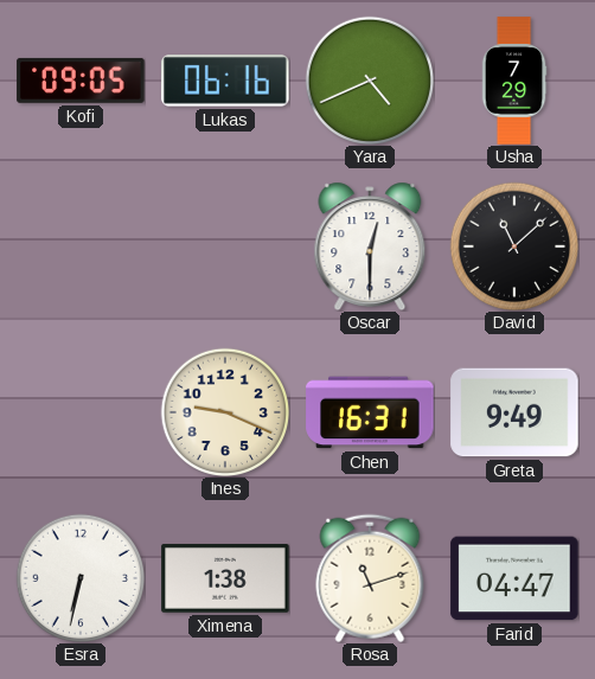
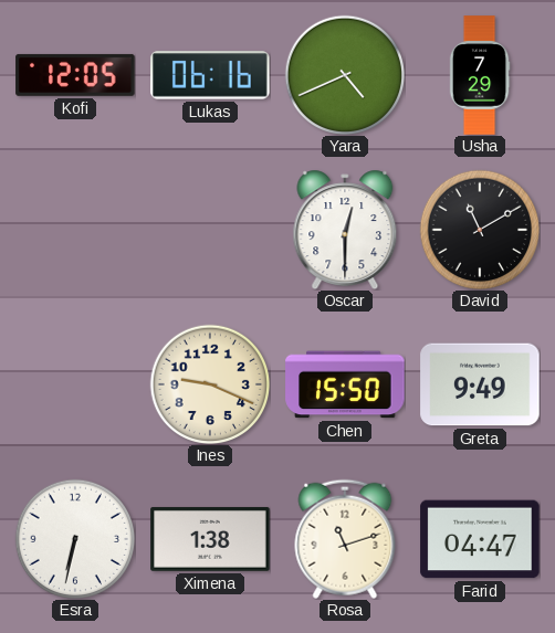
Kofi: 09:05 -> 12:05
David: 11:08 -> 11:10
Chen: 16:31 -> 15:50
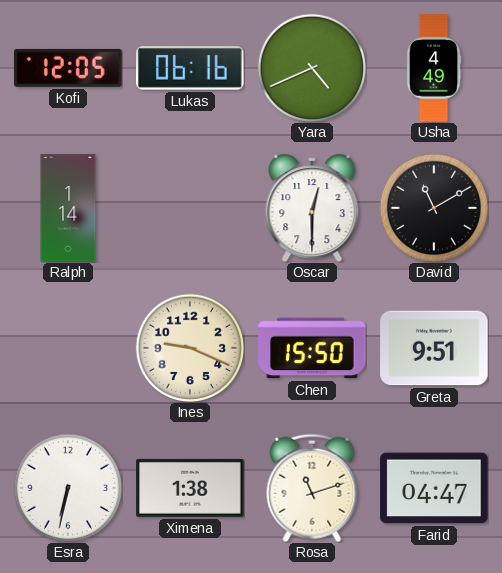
Usha: 7:29 -> 4:49
Ralph: none -> 1:14
Greta: 9:49 -> 9:51
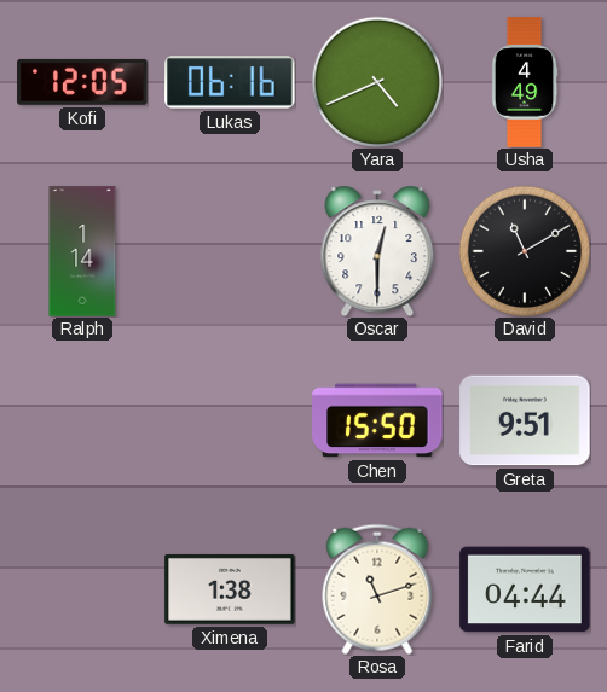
Ines: 9:19 -> none
Esra: 6:32 -> none
Farid: 04:47 -> 04:44
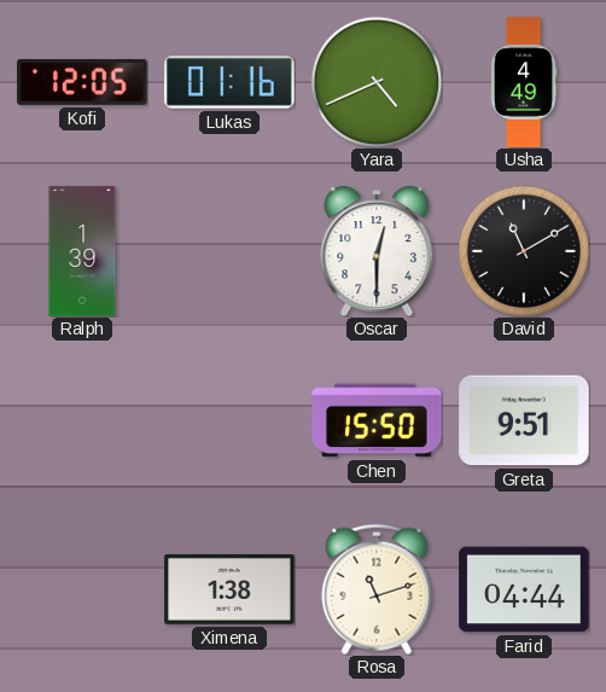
Lukas: 06:16 -> 01:16
Ralph: 1:14 -> 1:39
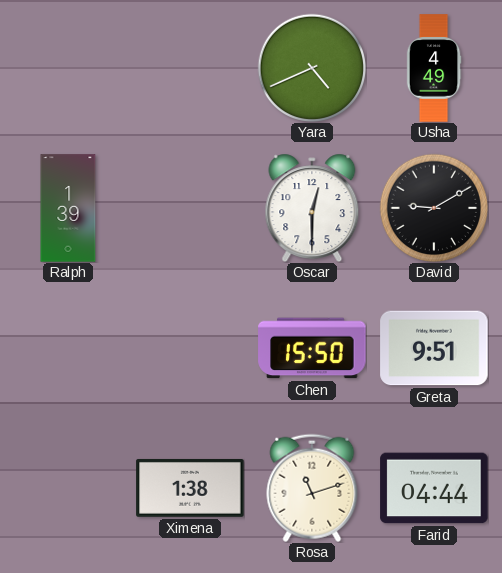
Kofi: 12:05 -> none
Lukas: 01:16 -> none
David: 11:10 -> 9:10
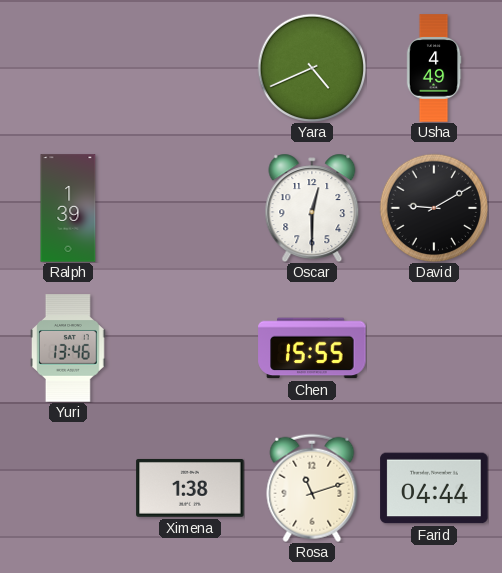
Yuri: none -> 13:46
Chen: 15:50 -> 15:55
Greta: 9:51 -> none
